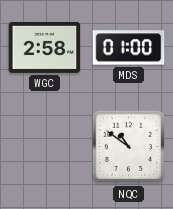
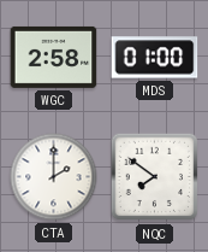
CTA: none -> 2:00
NQC: 10:51 -> 7:51
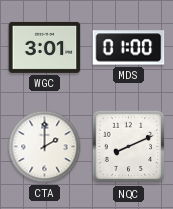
WGC: 2:58 -> 3:01
NQC: 7:51 -> 8:11
